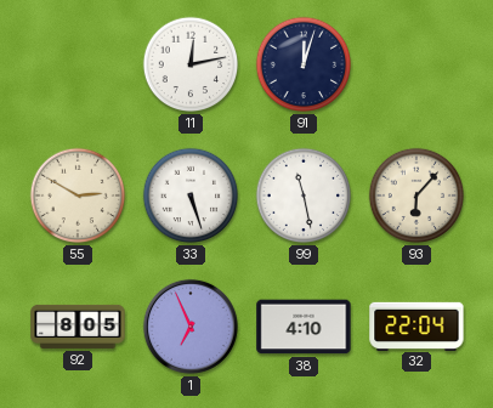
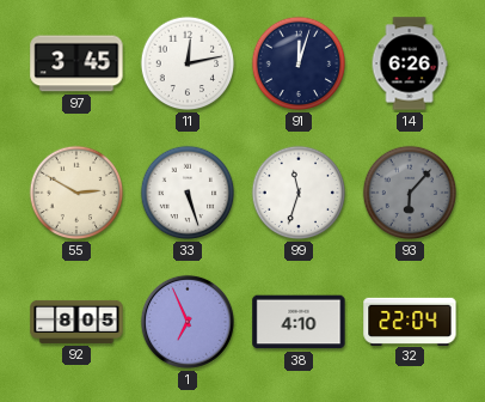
97: none -> 3:45
14: none -> 6:26
99: 11:28 -> 11:33
93 dial: cream -> grey
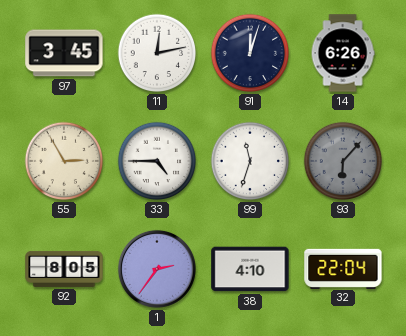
55: 2:50 -> 2:55
33: 5:27 -> 4:45
1: 6:56 -> 2:36
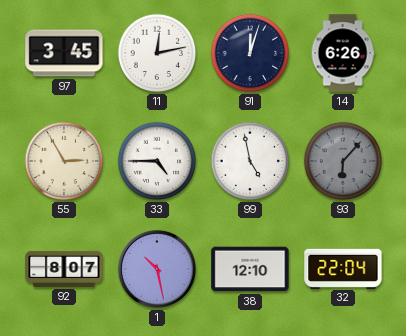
99: 11:33 -> 4:58
92: 8:05 -> 8:07
1: 2:36 -> 10:28
38: 4:10 -> 12:10
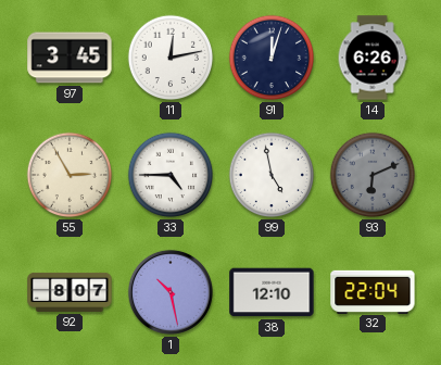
93: 6:07 -> 6:11
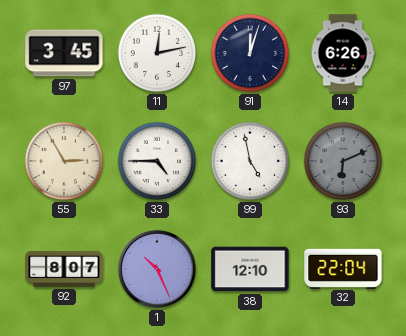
1: 10:28 -> 10:26
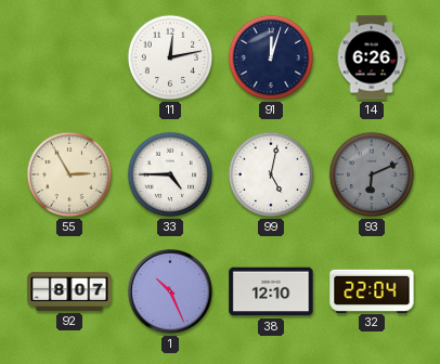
97: 3:45 -> none
99: 4:58 -> 5:02
